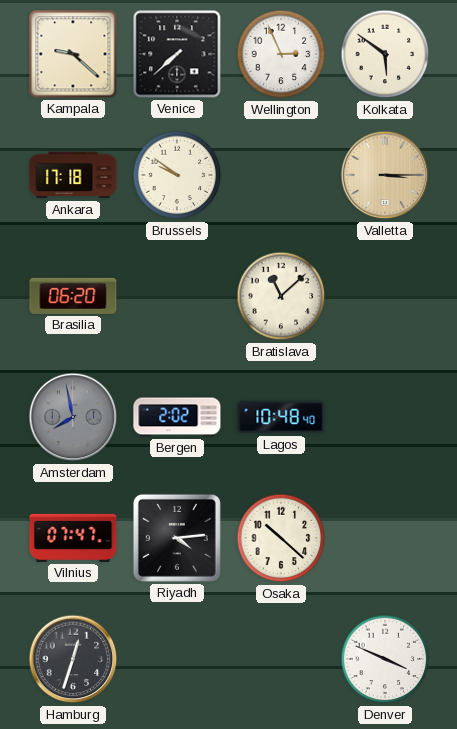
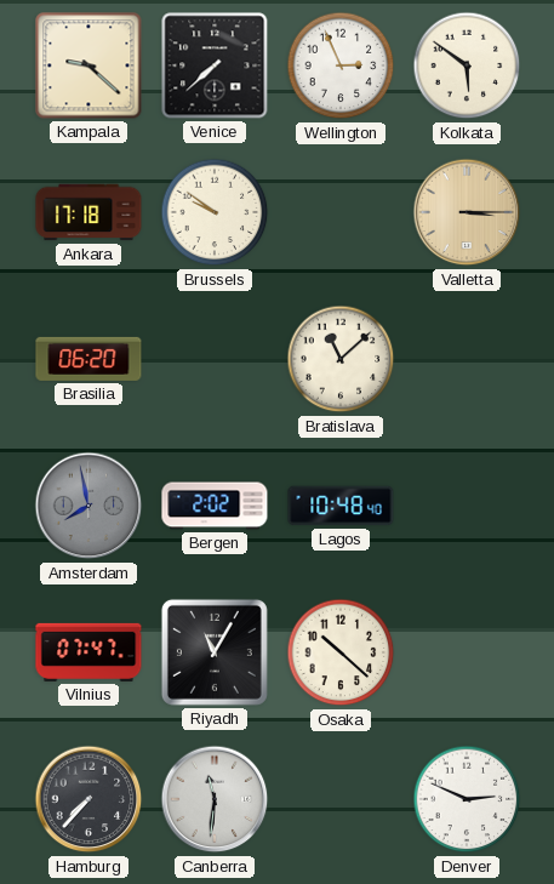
Riyadh: 4:14 -> 11:05
Hamburg: 12:33 -> 7:37
Canberra: none -> 11:31
Denver: 3:49 -> 2:49
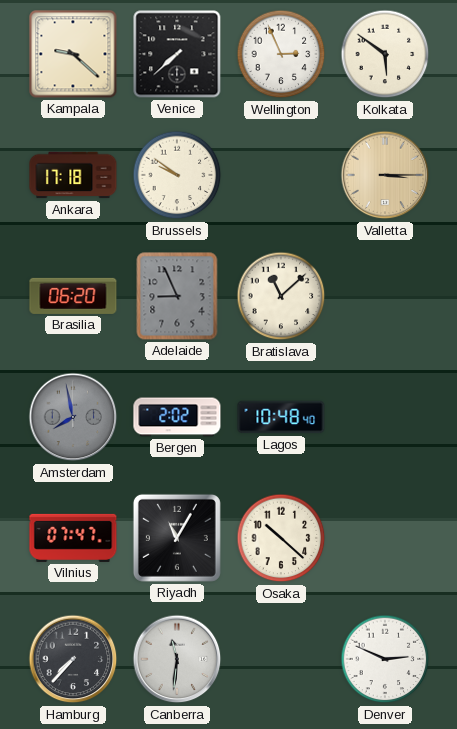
Adelaide: none -> 8:56
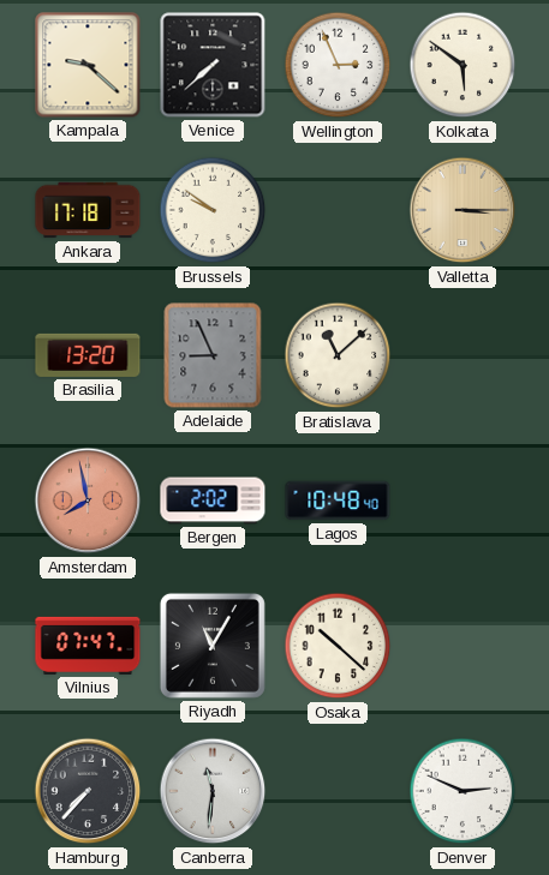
Brasilia: 06:20 -> 13:20
Amsterdam dial: grey -> salmon
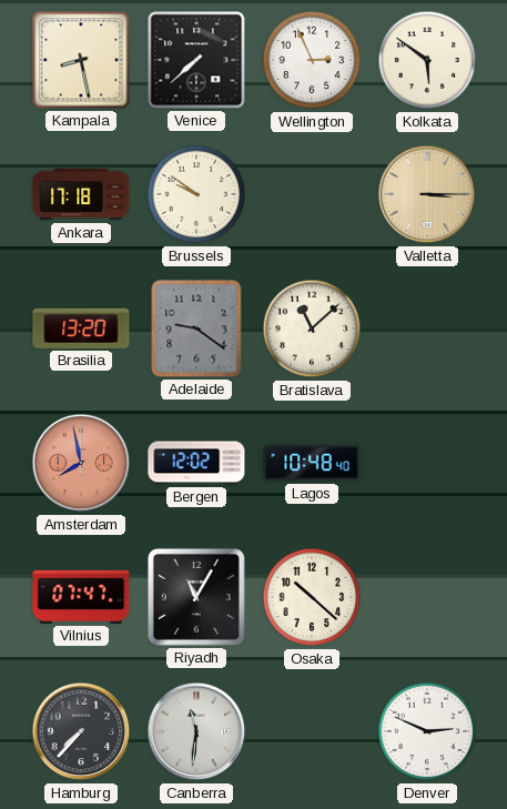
Kampala: 9:22 -> 8:28
Adelaide: 8:56 -> 9:21
Bergen: 2:02 -> 12:02
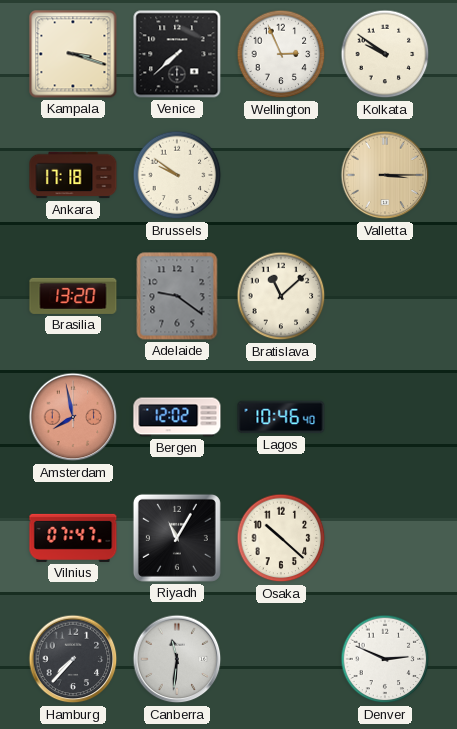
Kampala: 8:28 -> 3:18
Kolkata: 5:51 -> 9:51
Lagos: 10:48 -> 10:46
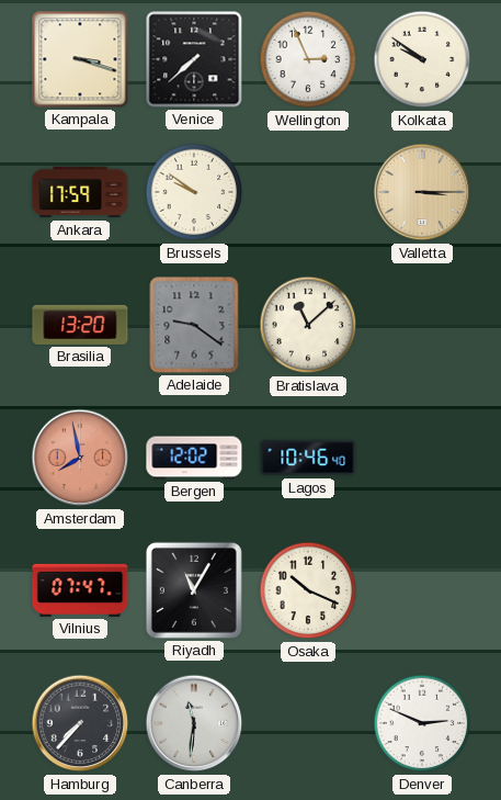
Ankara: 17:18 -> 17:59
Osaka: 10:22 -> 10:19
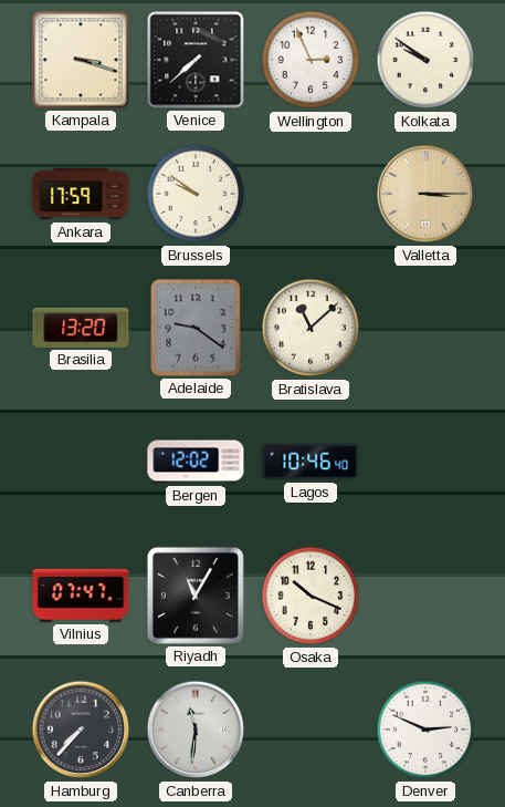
Amsterdam: 7:58 -> none
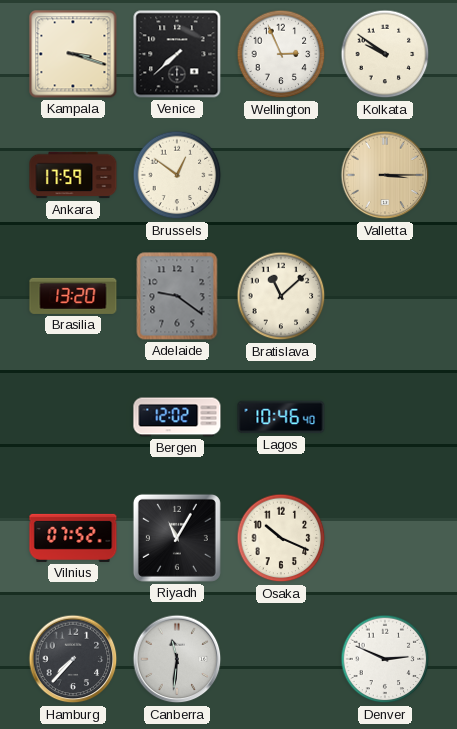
Brussels: 9:51 -> 12:51
Vilnius: 07:47 -> 07:52
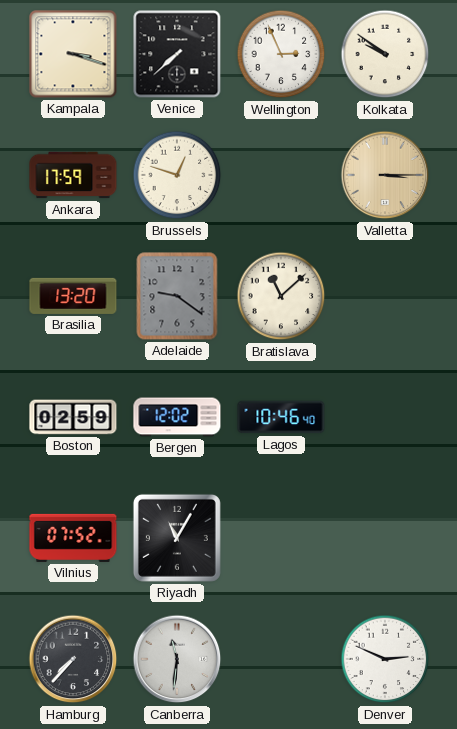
Brussels: 12:51 -> 12:48
Boston: none -> 02:59
Osaka: 10:19 -> none
